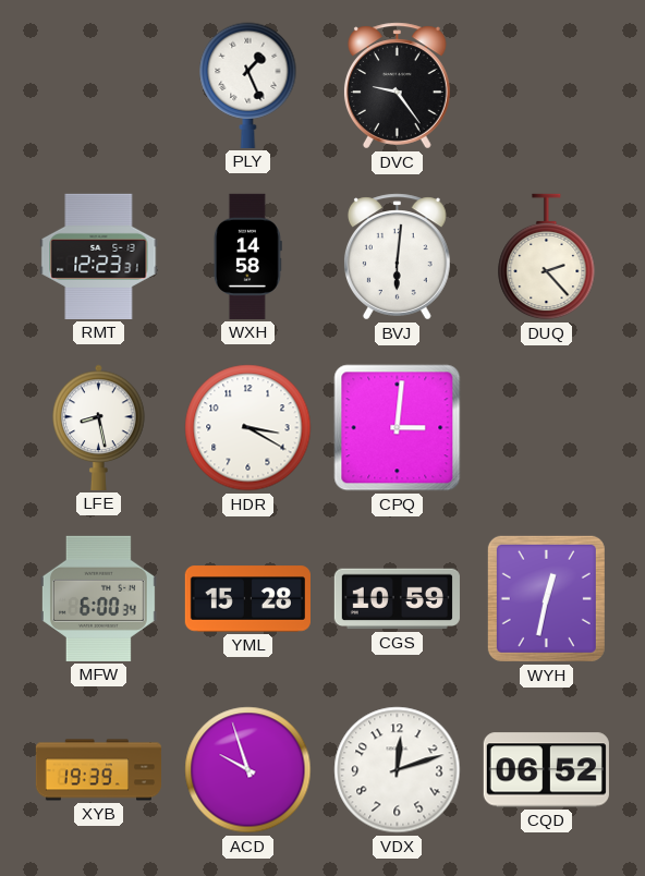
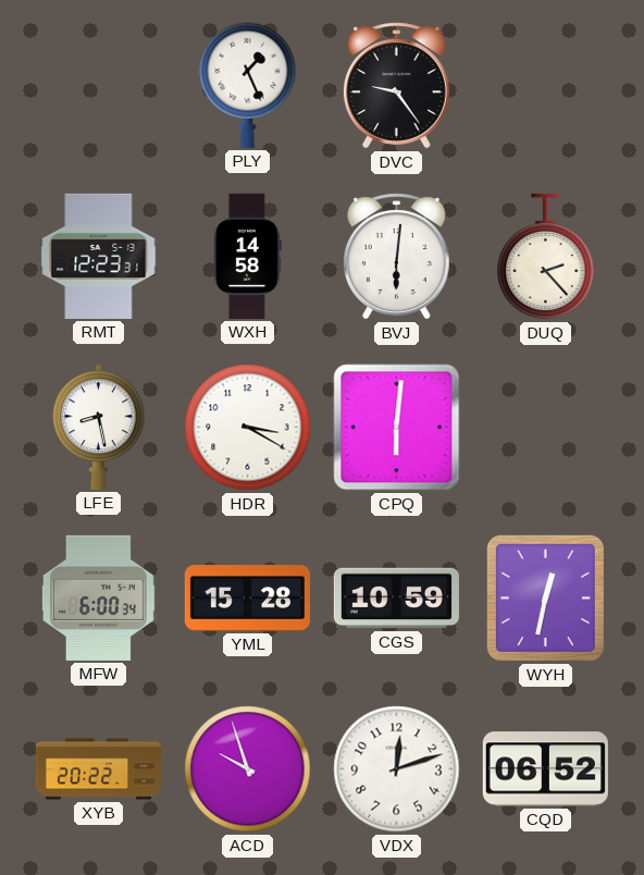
CPQ: 3:01 -> 6:01
XYB: 19:39 -> 20:22
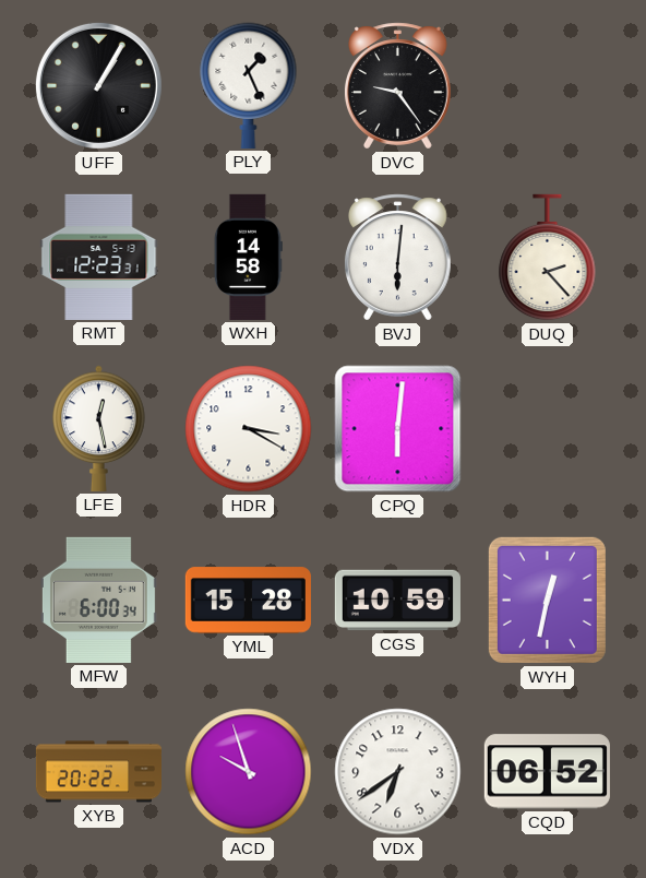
UFF: none -> 1:05
LFE: 8:28 -> 12:28
VDX: 12:12 -> 6:39
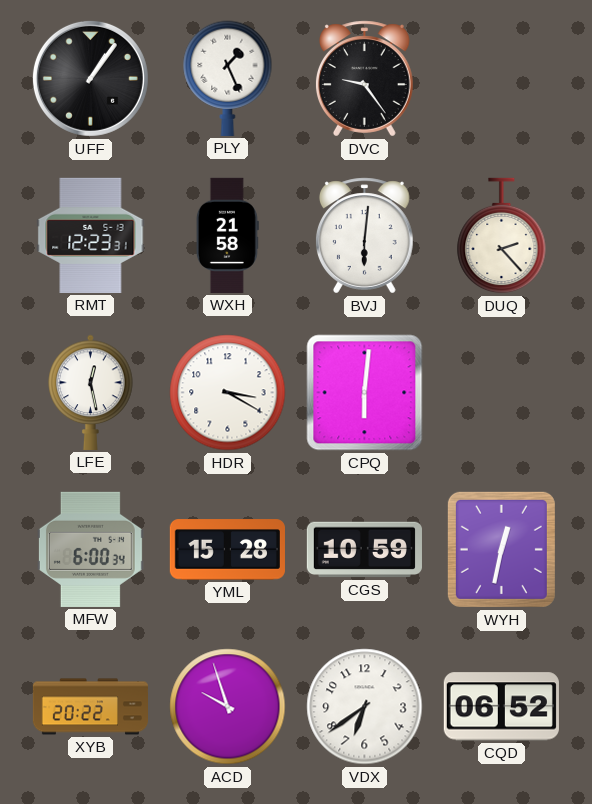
UFF: 1:05 -> 1:06
WXH: 14:58 -> 21:58
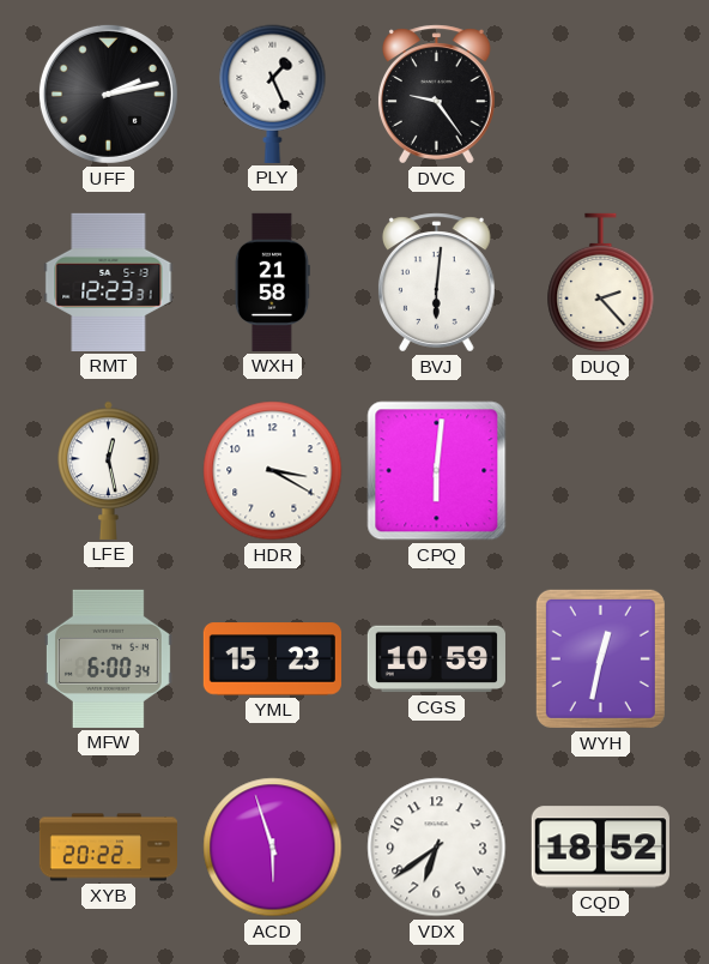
UFF: 1:06 -> 2:13
YML: 15:28 -> 15:23
ACD: 9:57 -> 5:57
CQD: 06:52 -> 18:52
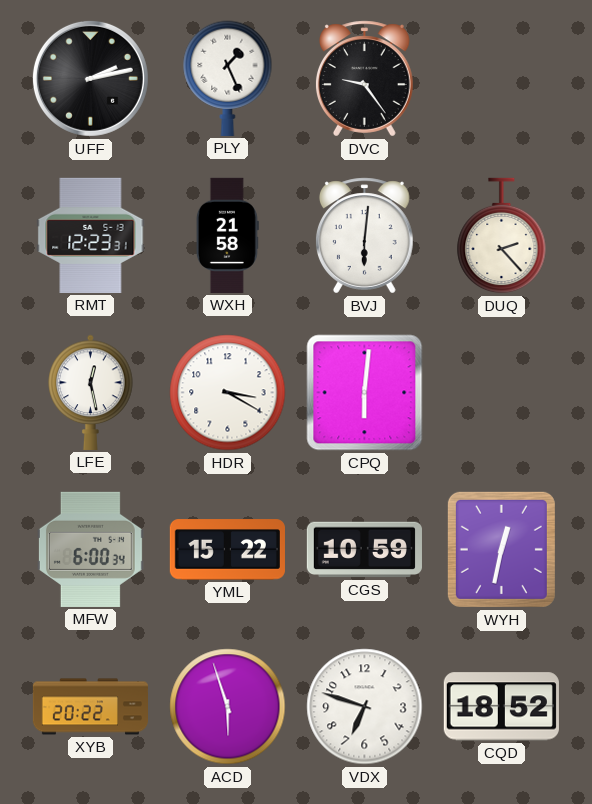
YML: 15:23 -> 15:22
VDX: 6:39 -> 6:48
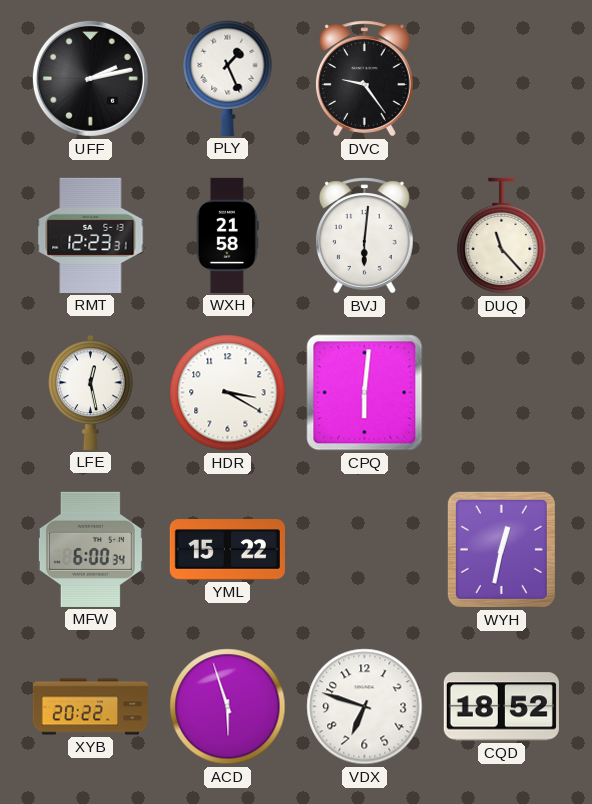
DUQ: 2:23 -> 11:23
CGS: 10:59 -> none
